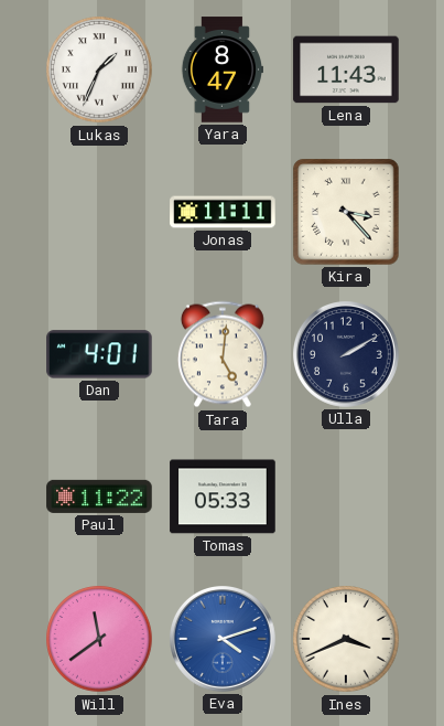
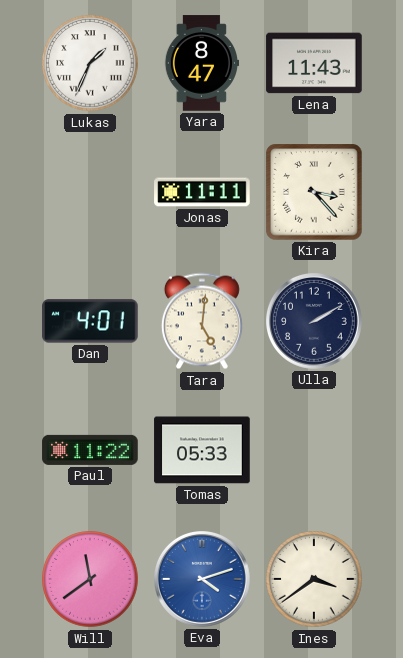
Ines: 3:41 -> 3:39
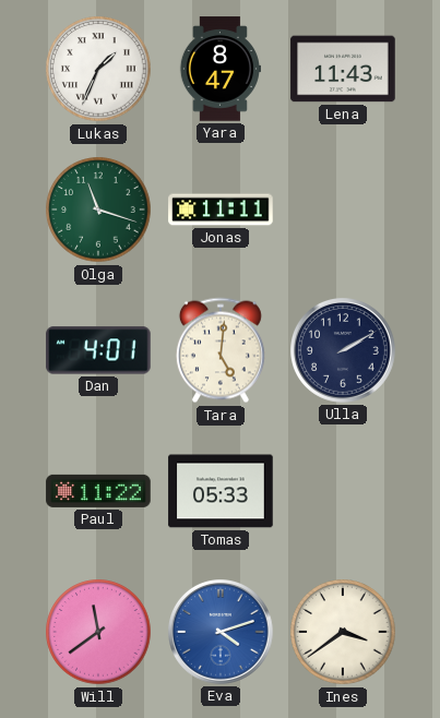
Olga: none -> 11:18
Kira: 3:23 -> none
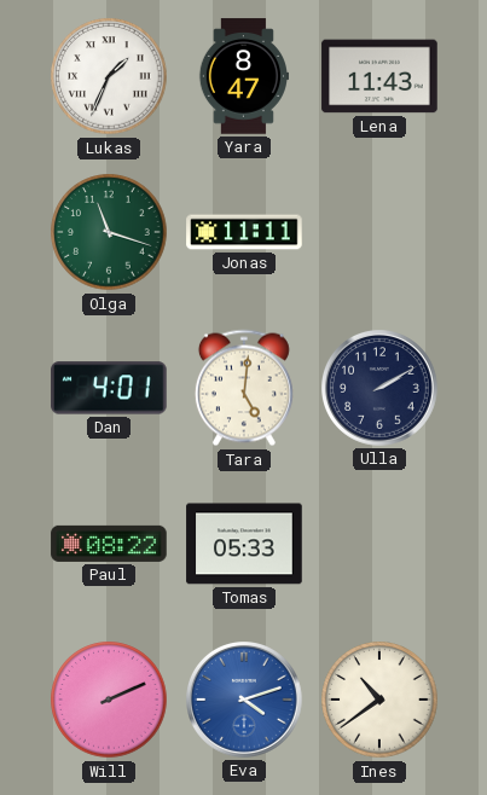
Paul: 11:22 -> 08:22
Will: 11:39 -> 2:11
Ines: 3:39 -> 10:39
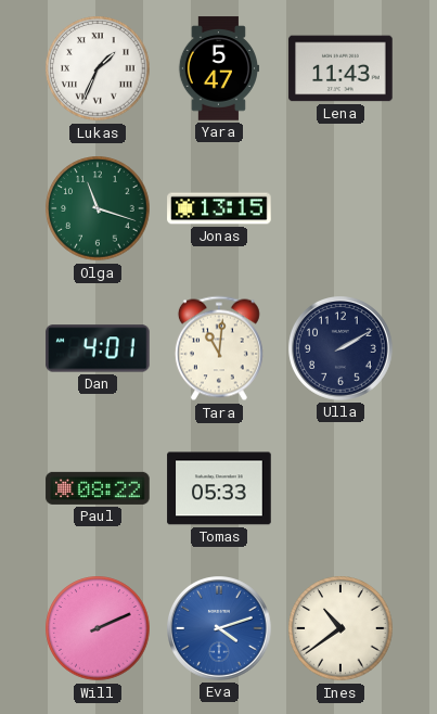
Yara: 8:47 -> 5:47
Jonas: 11:11 -> 13:15
Tara: 5:01 -> 11:01
